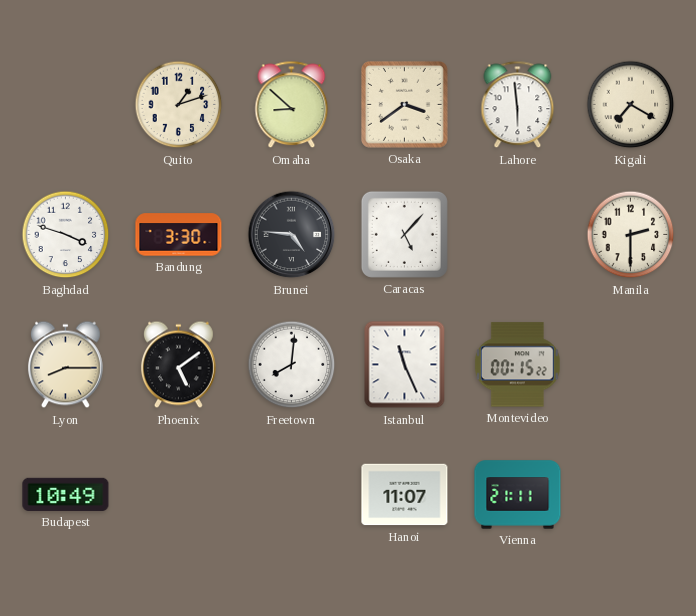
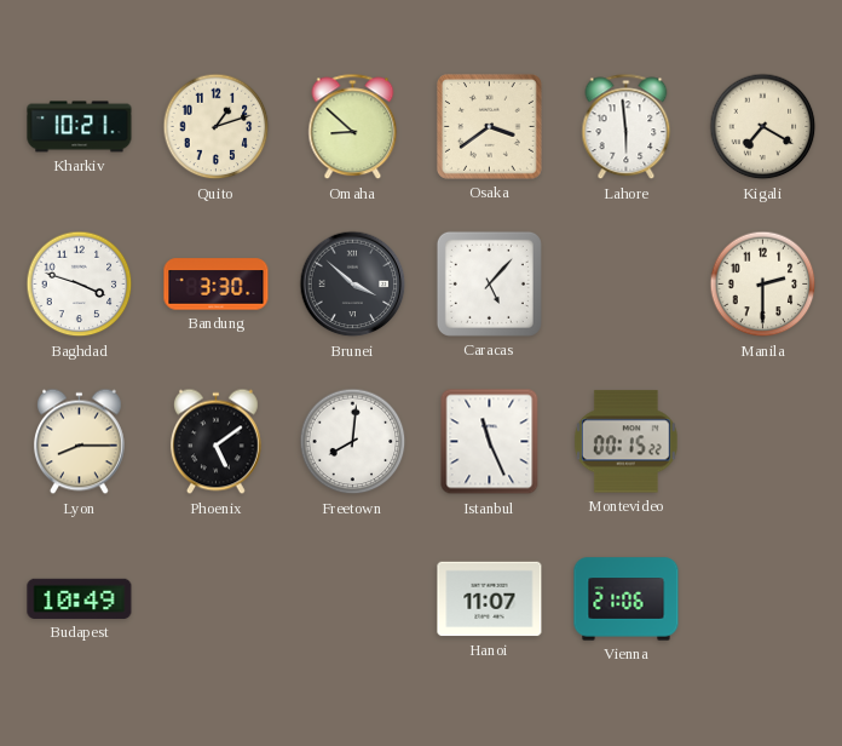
Kharkiv: none -> 10:21
Brunei: 4:46 -> 3:52
Vienna: 21:11 -> 21:06
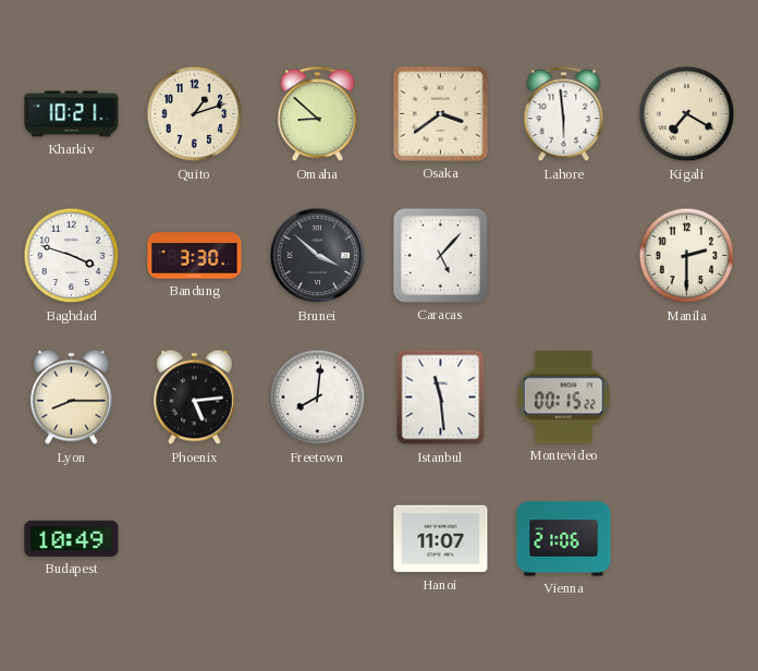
Phoenix: 5:09 -> 5:14
Istanbul: 11:26 -> 11:29
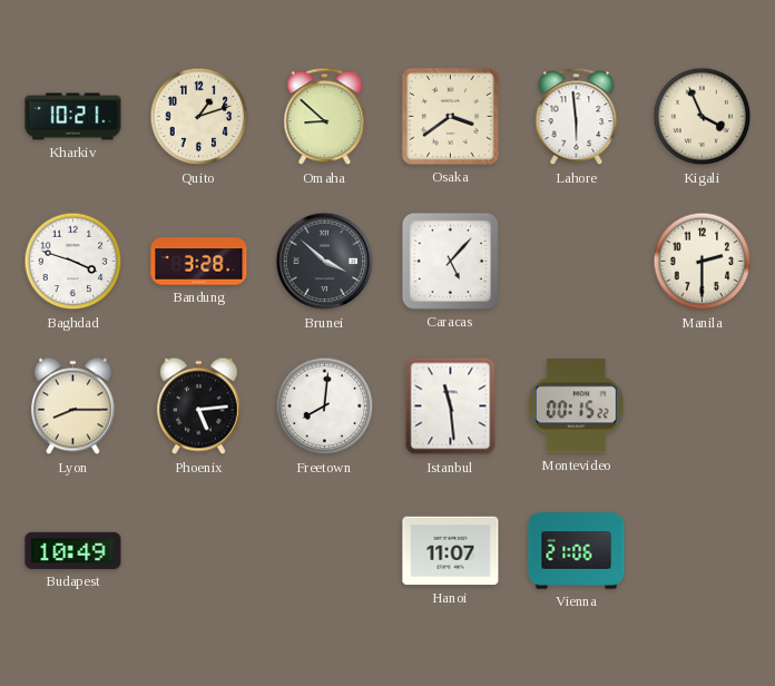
Kigali: 7:20 -> 3:56
Bandung: 3:30 -> 3:28
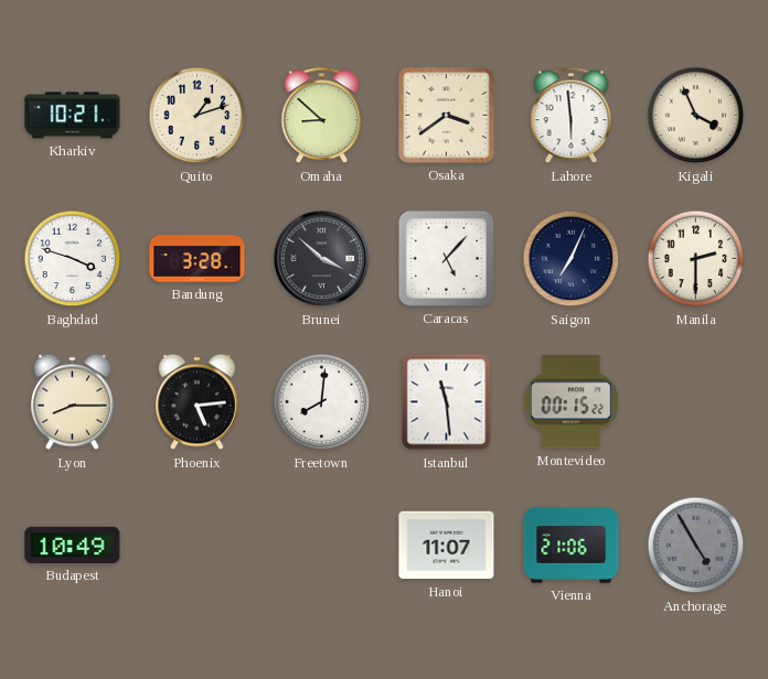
Saigon: none -> 7:04
Anchorage: none -> 4:55
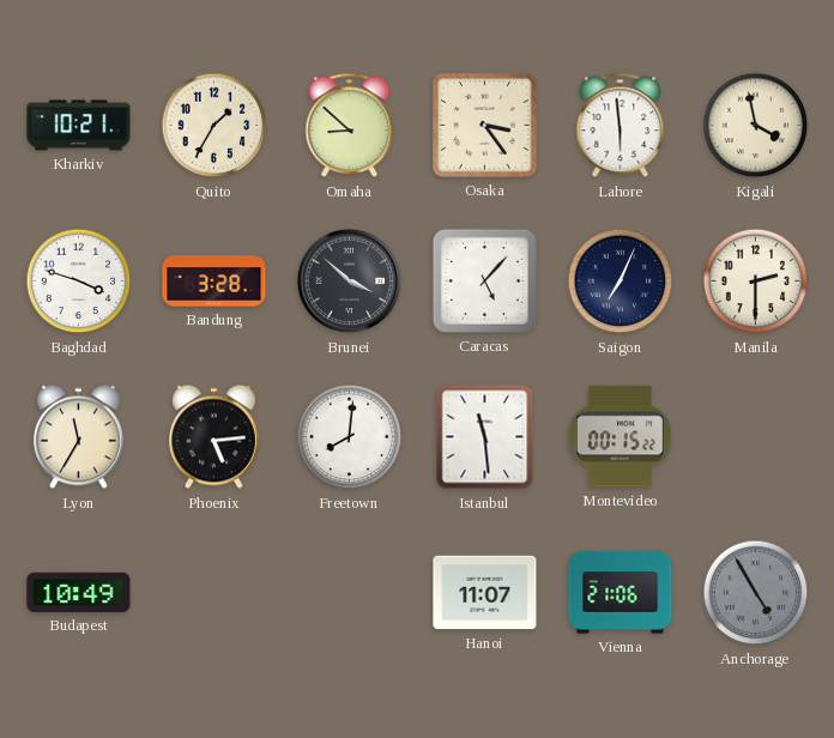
Quito: 1:12 -> 1:35
Osaka: 3:39 -> 3:24
Kigali: 3:56 -> 3:58
Lyon: 8:15 -> 11:35
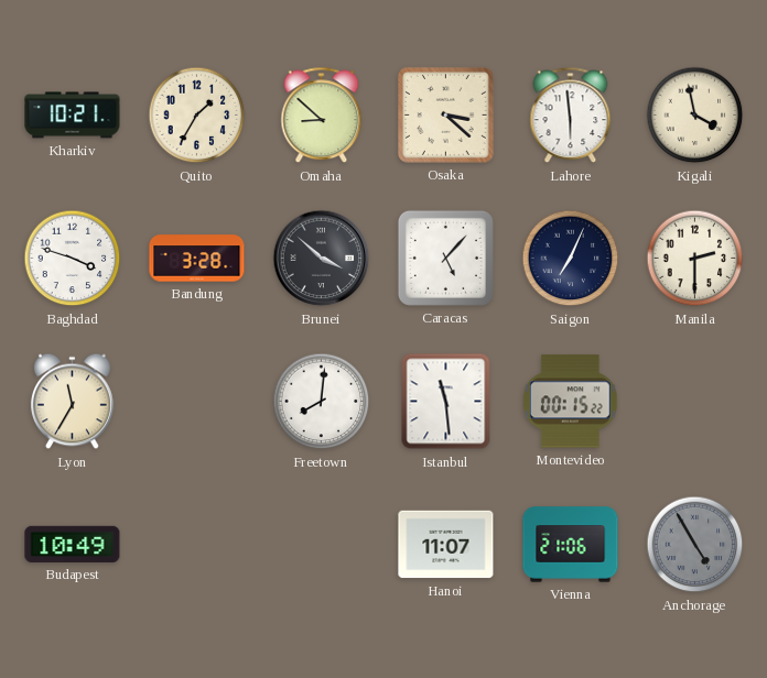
Osaka: 3:24 -> 3:22
Phoenix: 5:14 -> none
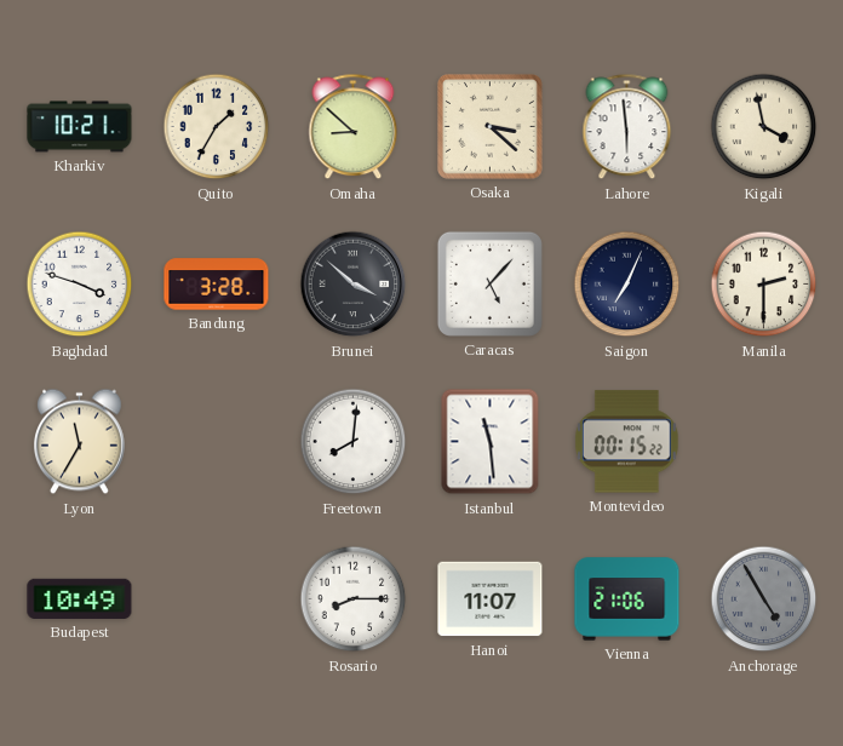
Rosario: none -> 8:15
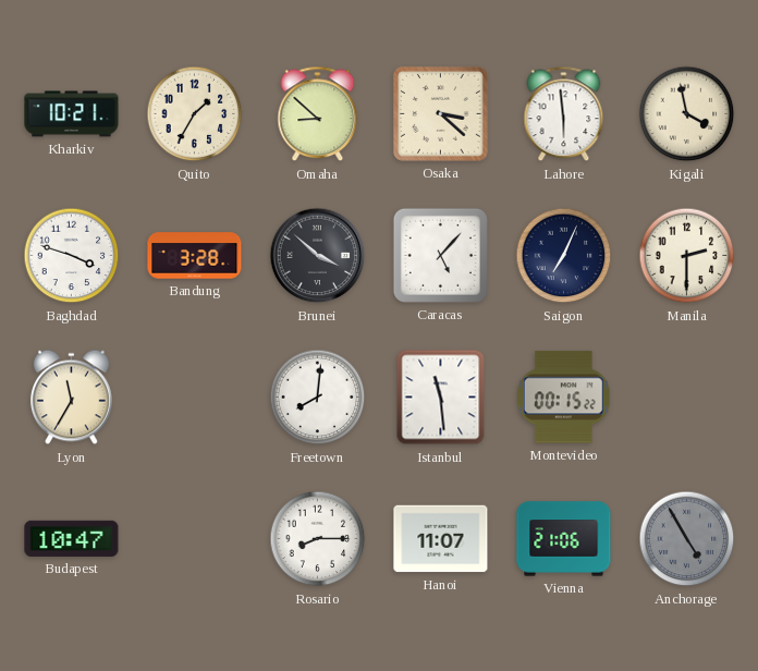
Budapest: 10:49 -> 10:47
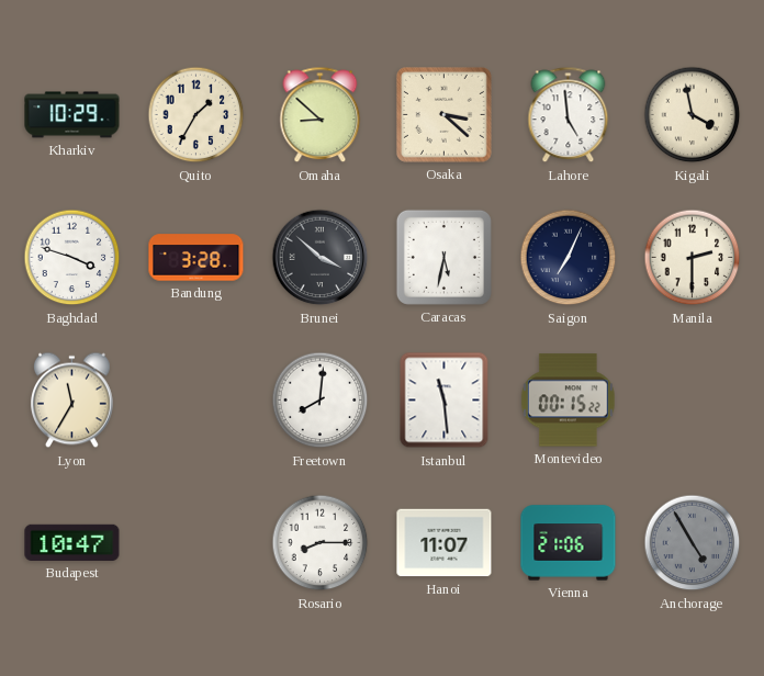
Kharkiv: 10:21 -> 10:29
Lahore: 5:59 -> 4:59
Caracas: 5:07 -> 5:32
